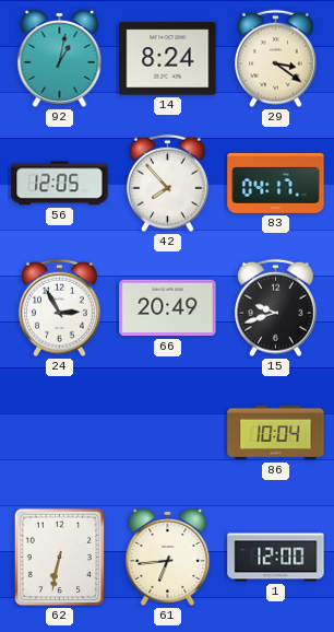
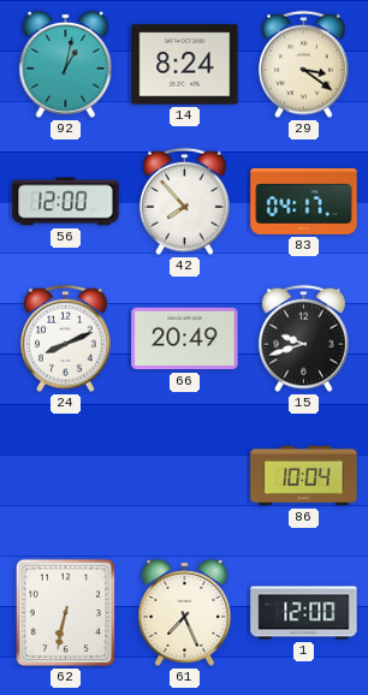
56: 12:05 -> 12:00
24: 2:55 -> 8:11
61: 6:44 -> 7:26
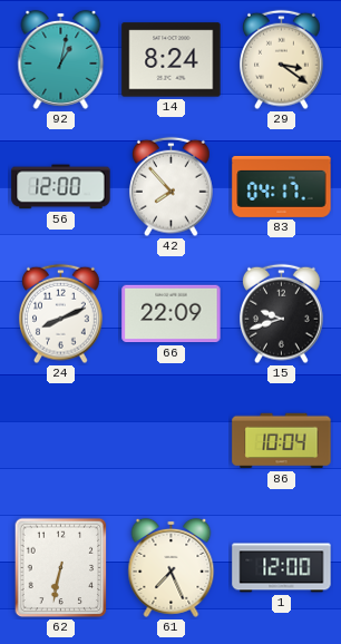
66: 20:49 -> 22:09
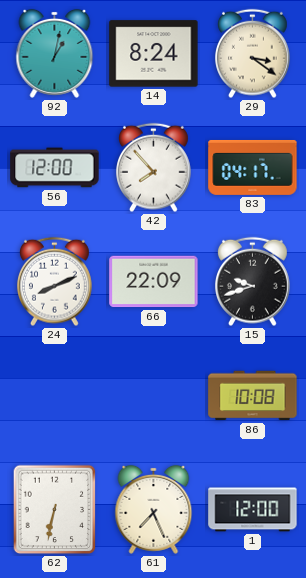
86: 10:04 -> 10:08
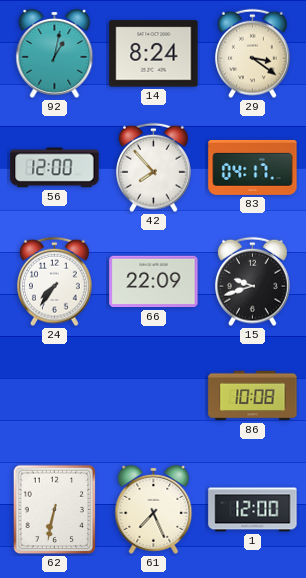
24: 8:11 -> 7:36
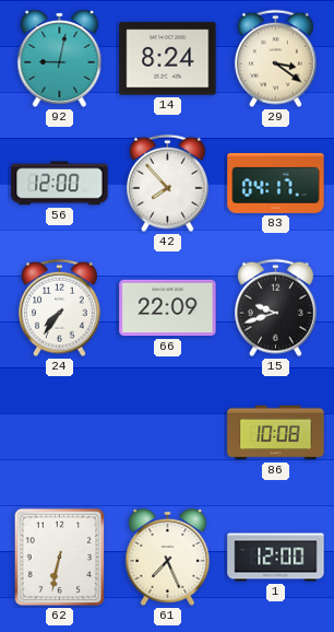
92: 1:02 -> 9:02
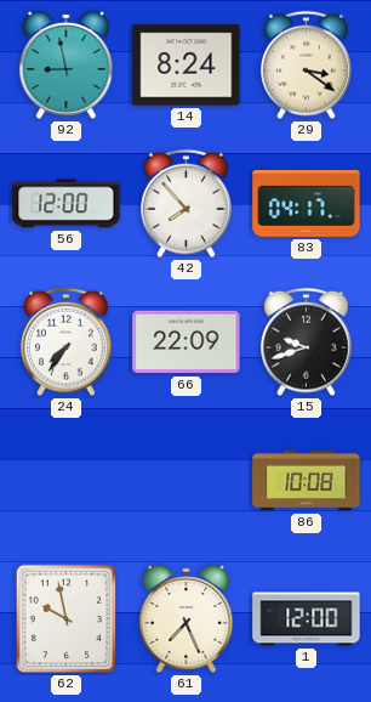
92: 9:02 -> 8:58
62: 6:32 -> 9:58
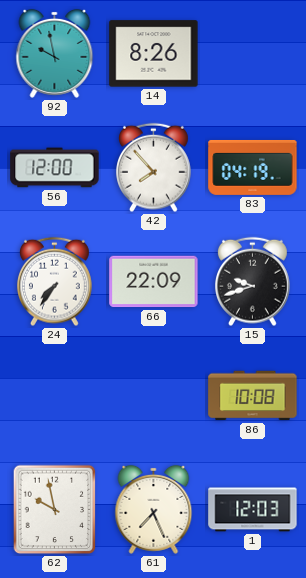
92: 8:58 -> 9:58
14: 8:24 -> 8:26
29: 3:21 -> none
83: 04:17 -> 04:19
1: 12:00 -> 12:03
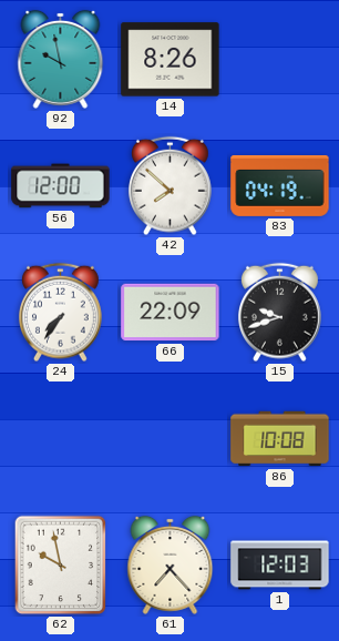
42: 7:53 -> 7:52
61: 7:26 -> 7:23
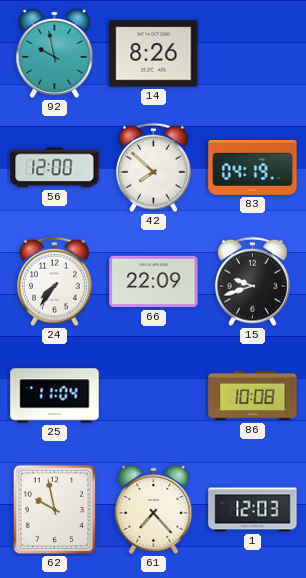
25: none -> 11:04
